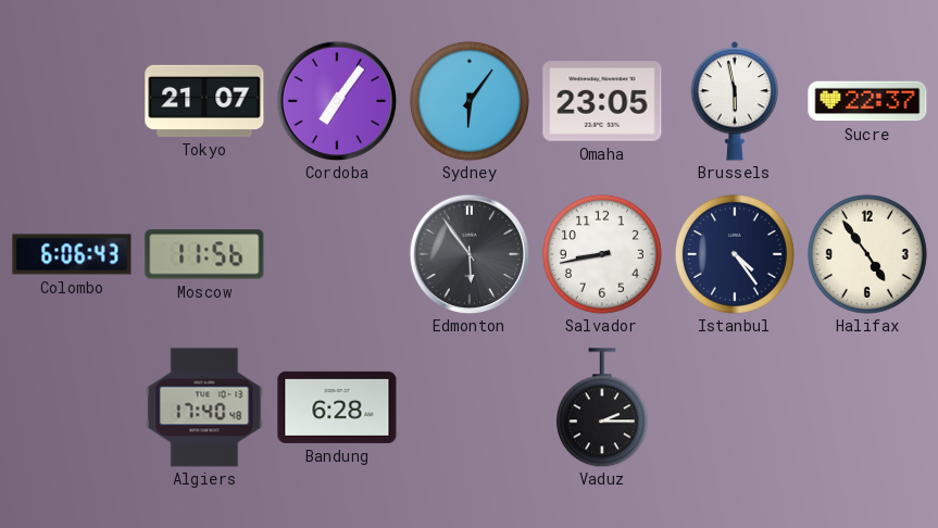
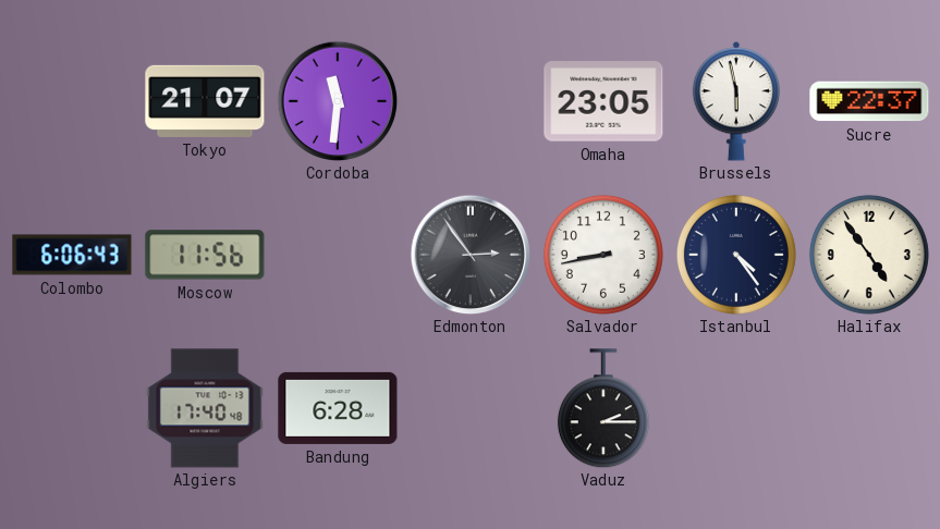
Cordoba: 7:06 -> 11:31
Sydney: 6:06 -> none
Edmonton: 5:54 -> 2:54
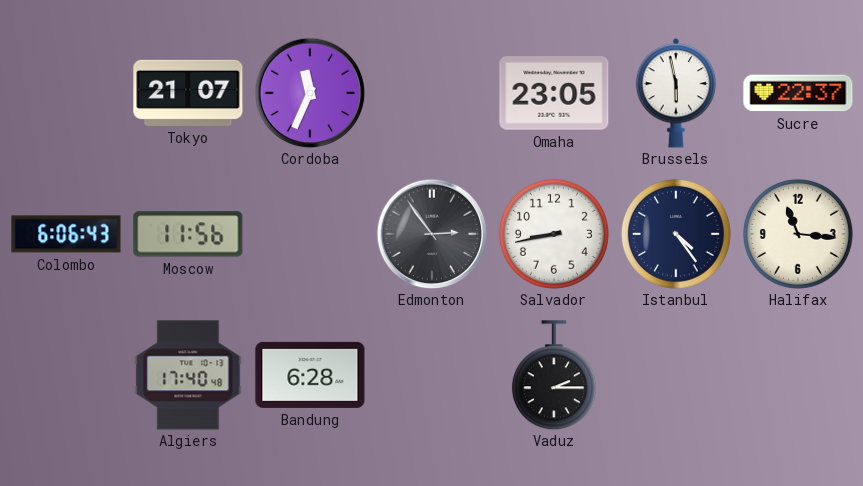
Cordoba: 11:31 -> 11:34
Halifax: 4:54 -> 11:16
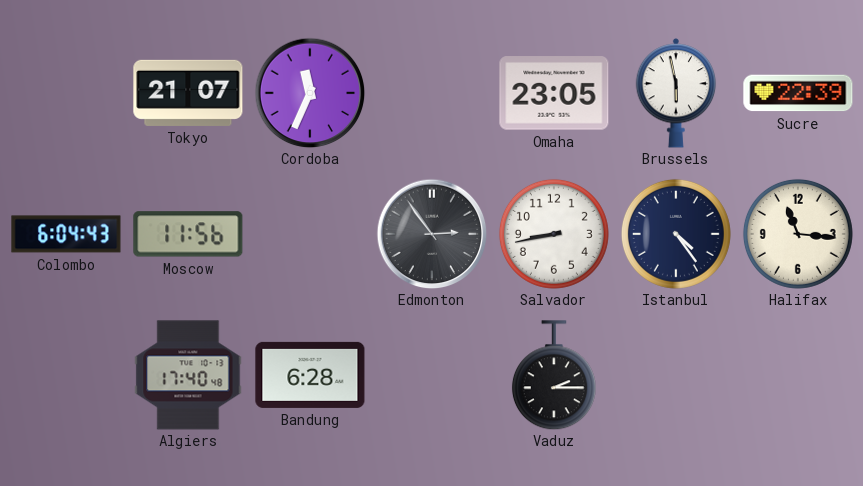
Sucre: 22:37 -> 22:39
Colombo: 6:06 -> 6:04
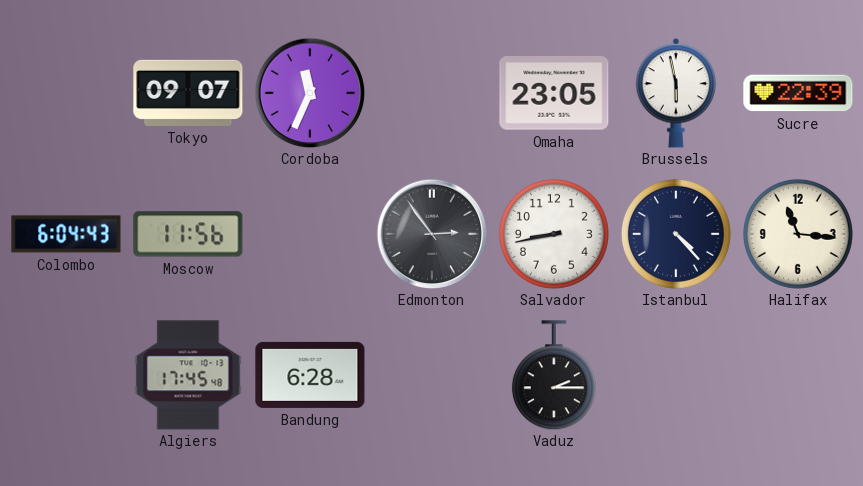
Tokyo: 21:07 -> 09:07
Istanbul: 4:24 -> 4:23
Algiers: 17:40 -> 17:45
